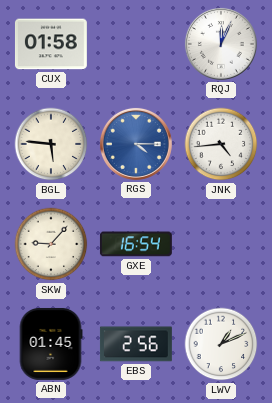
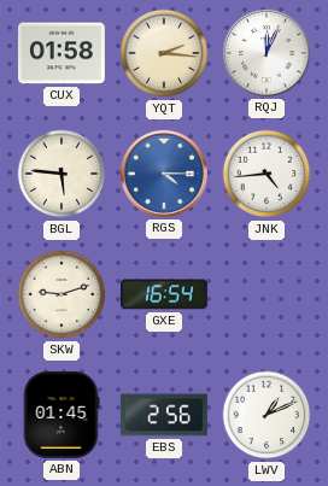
YQT: none -> 2:16
SKW: 9:07 -> 9:12
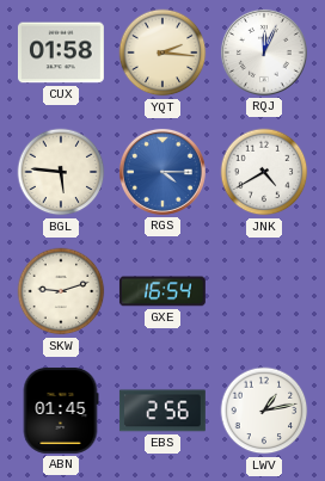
JNK: 4:44 -> 4:40
LWV: 1:11 -> 1:13
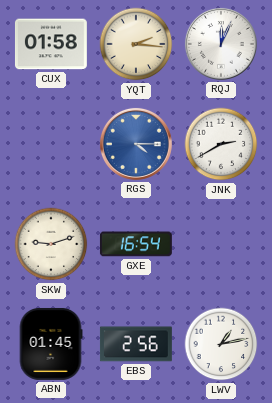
BGL: 5:46 -> none
JNK: 4:40 -> 2:40
